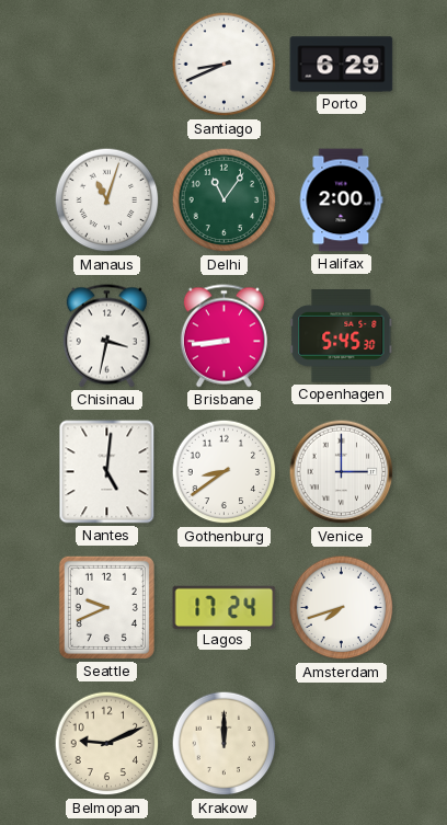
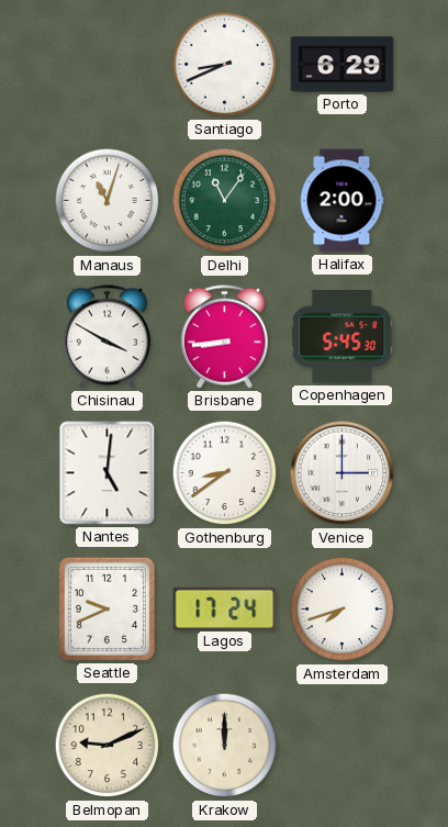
Chisinau: 3:32 -> 3:50
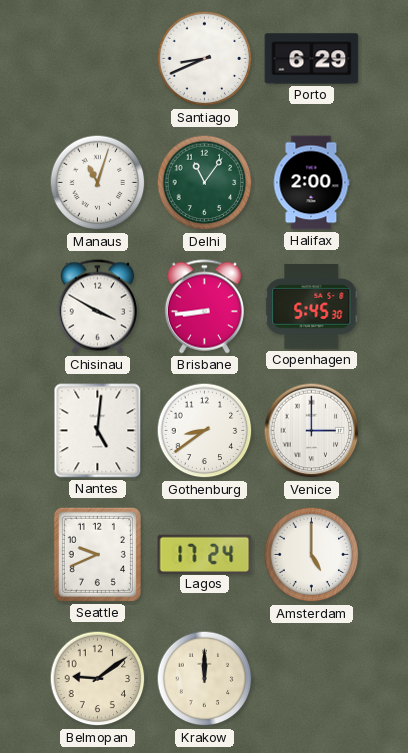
Amsterdam: 7:42 -> 5:00
Belmopan: 9:11 -> 9:09
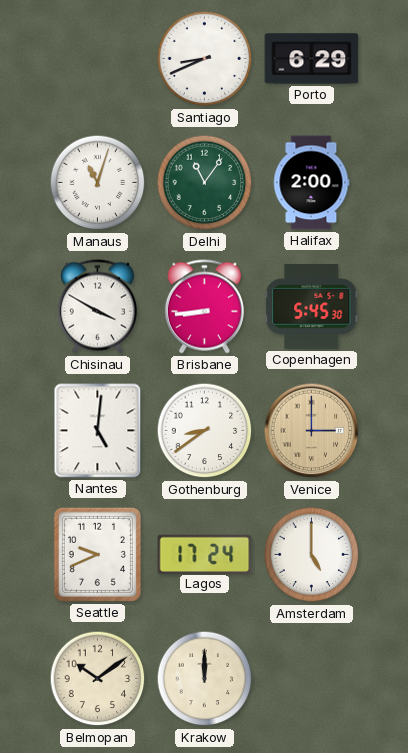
Venice dial: white -> champagne
Belmopan: 9:09 -> 10:09
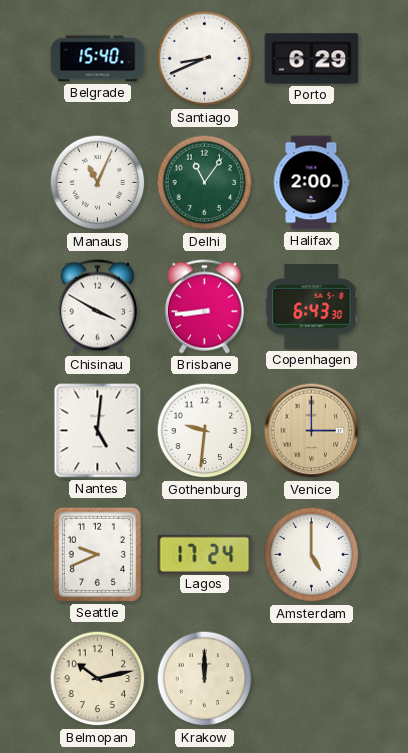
Belgrade: none -> 15:40
Manaus: 11:03 -> 11:04
Copenhagen: 5:45 -> 6:43
Gothenburg: 8:39 -> 9:31
Belmopan: 10:09 -> 10:13
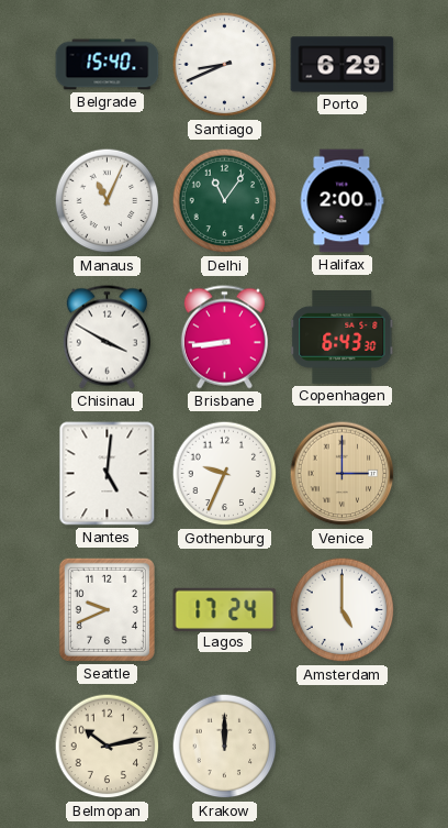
Gothenburg: 9:31 -> 9:34
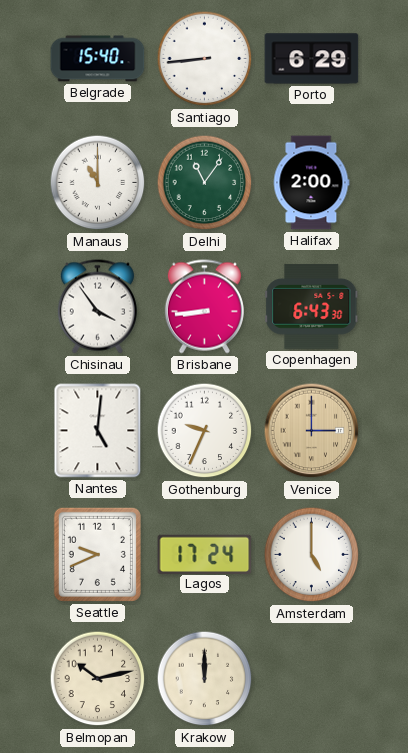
Santiago: 8:41 -> 8:44
Manaus: 11:04 -> 11:00
Chisinau: 3:50 -> 3:54
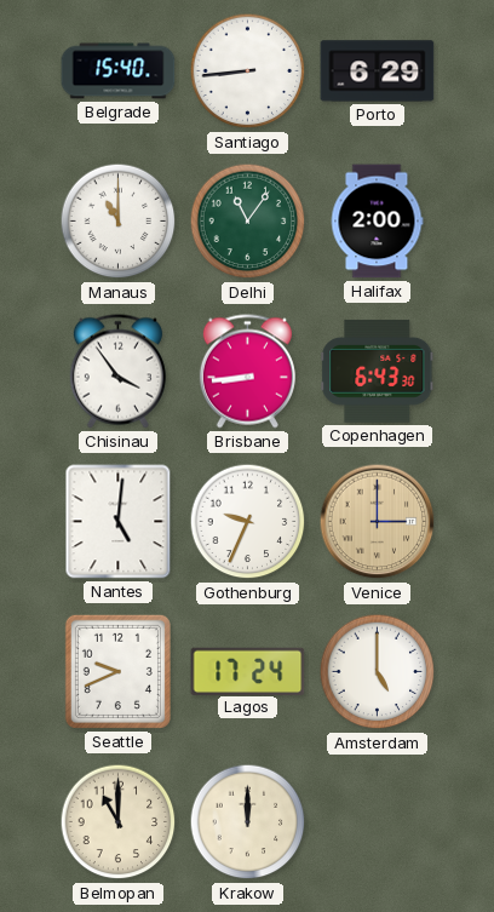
Belmopan: 10:13 -> 11:00
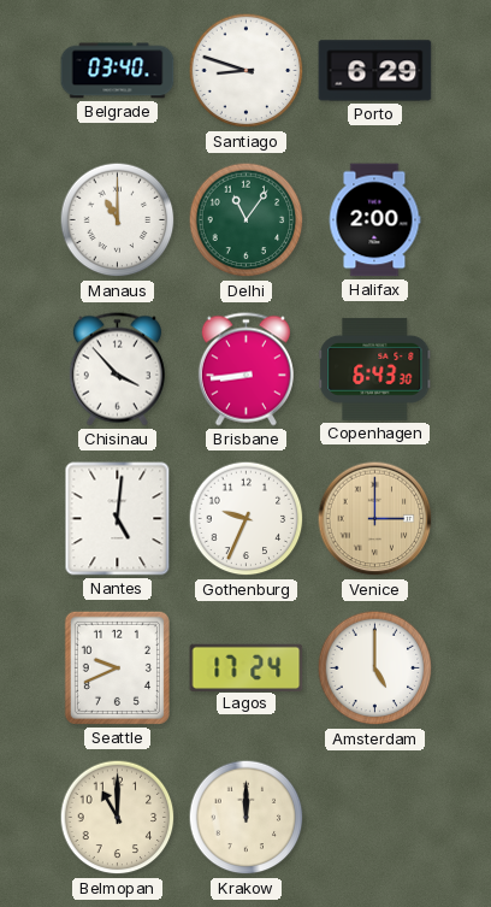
Belgrade: 15:40 -> 03:40
Santiago: 8:44 -> 8:48
Chisinau: 3:54 -> 3:53
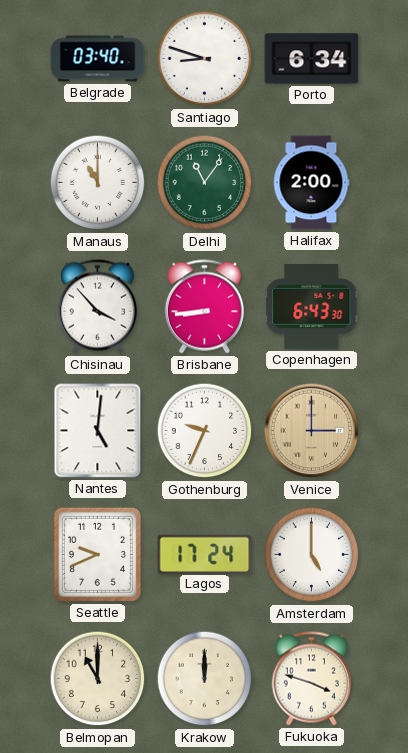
Porto: 6:29 -> 6:34
Fukuoka: none -> 3:48
